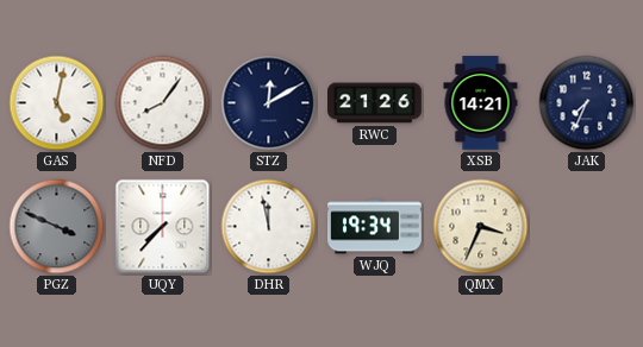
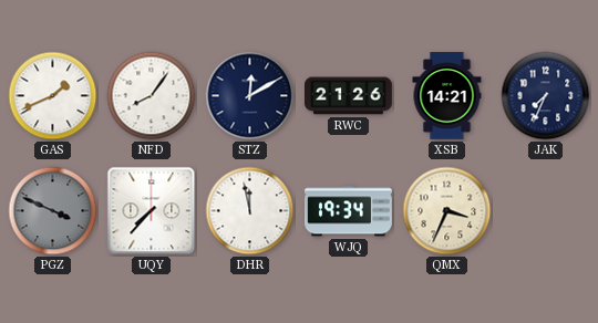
GAS: 5:02 -> 1:41
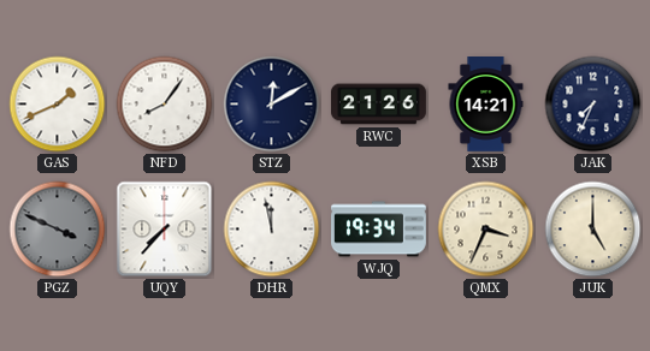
JUK: none -> 5:00
